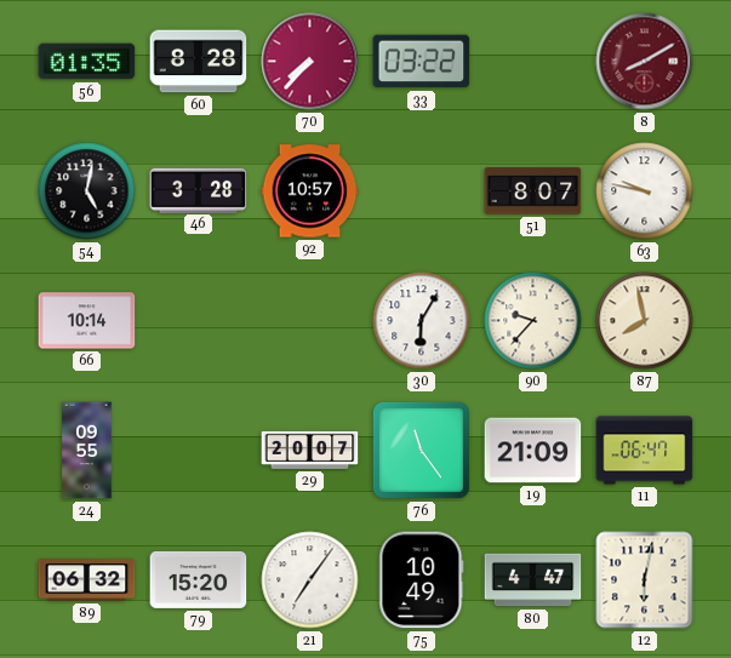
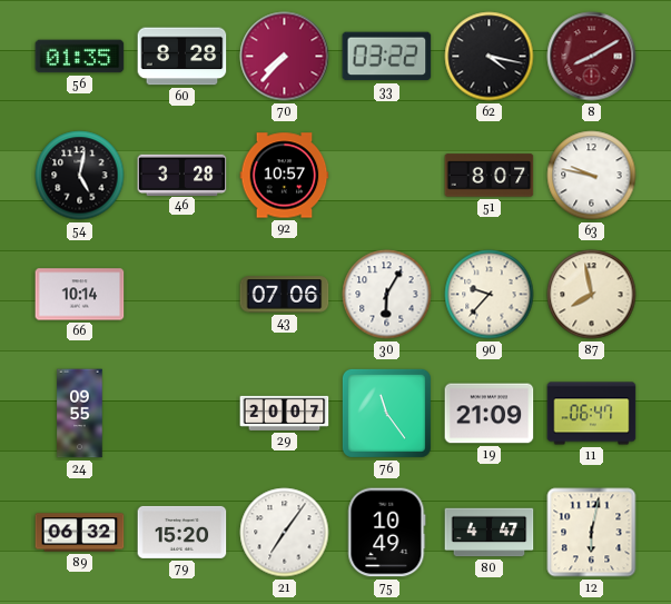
62: none -> 4:17
43: none -> 07:06
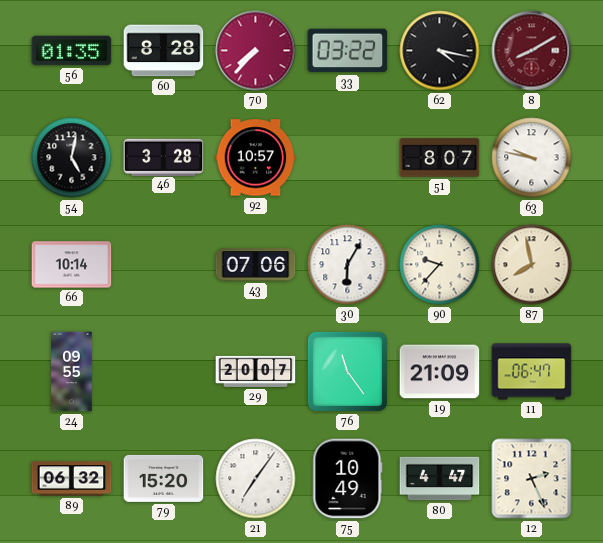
12: 6:02 -> 2:26
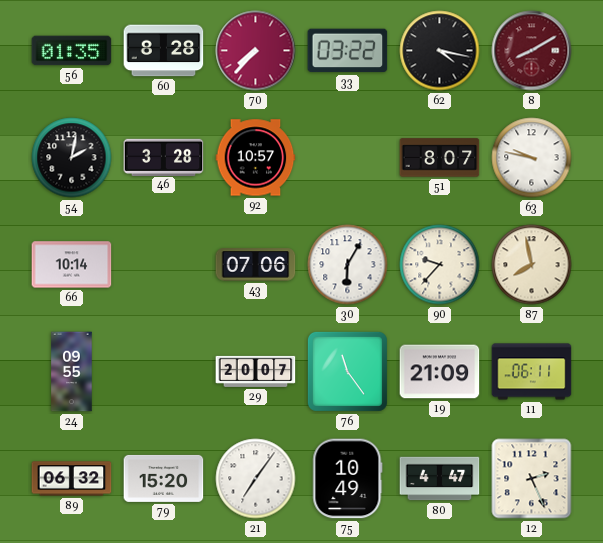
54: 5:02 -> 2:02
11: 06:47 -> 06:11
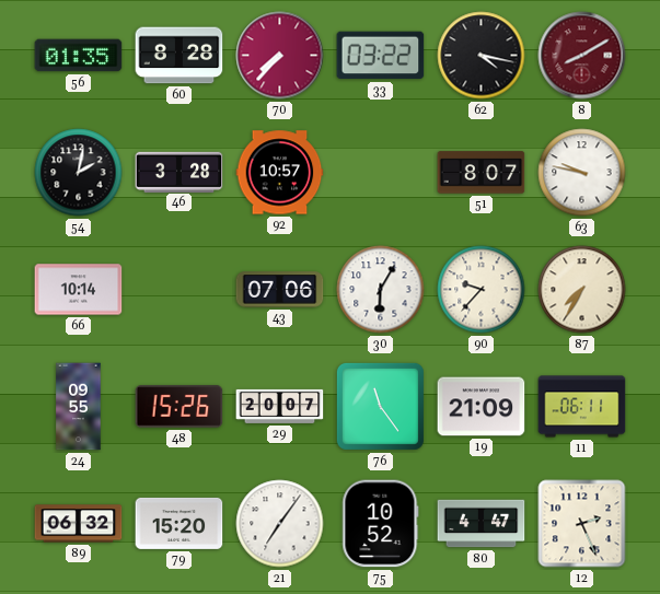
87: 7:58 -> 7:35
48: none -> 15:26
75: 10:49 -> 10:52
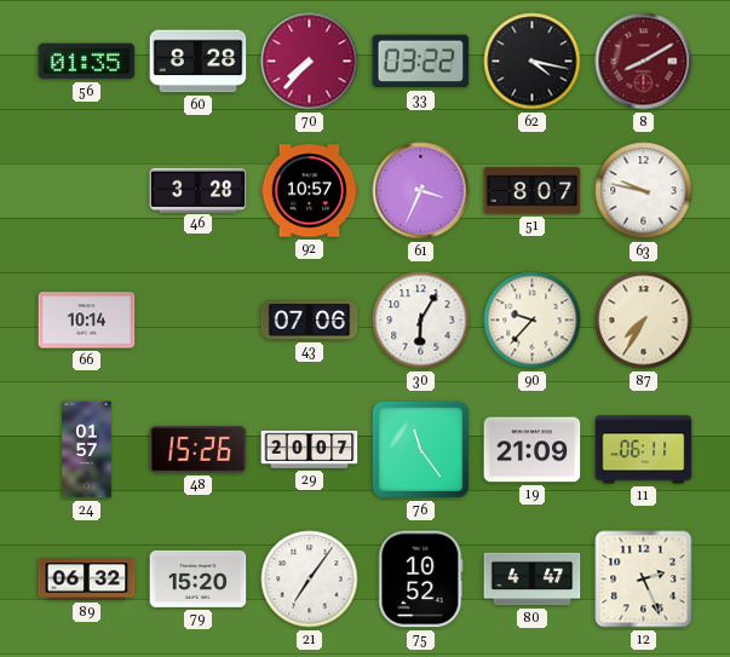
54: 2:02 -> none
61: none -> 3:34
24: 09:55 -> 01:57
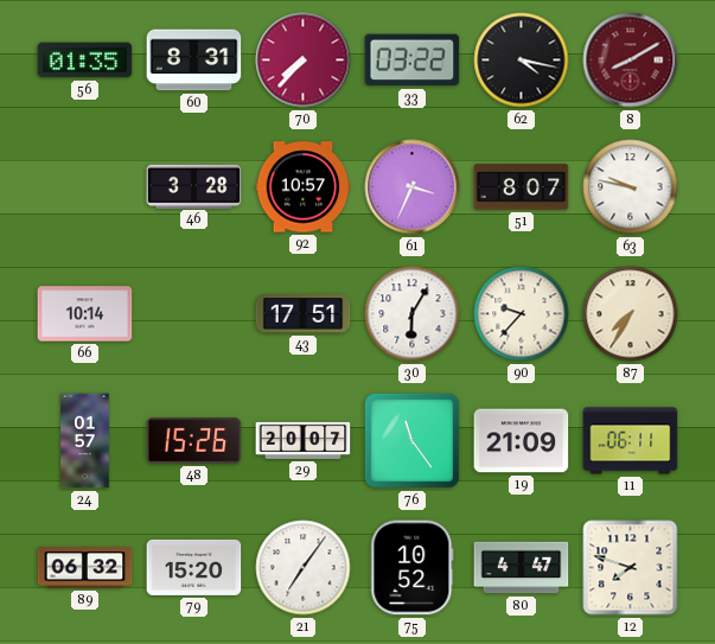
60: 8:28 -> 8:31
43: 07:06 -> 17:51
12: 2:26 -> 7:48
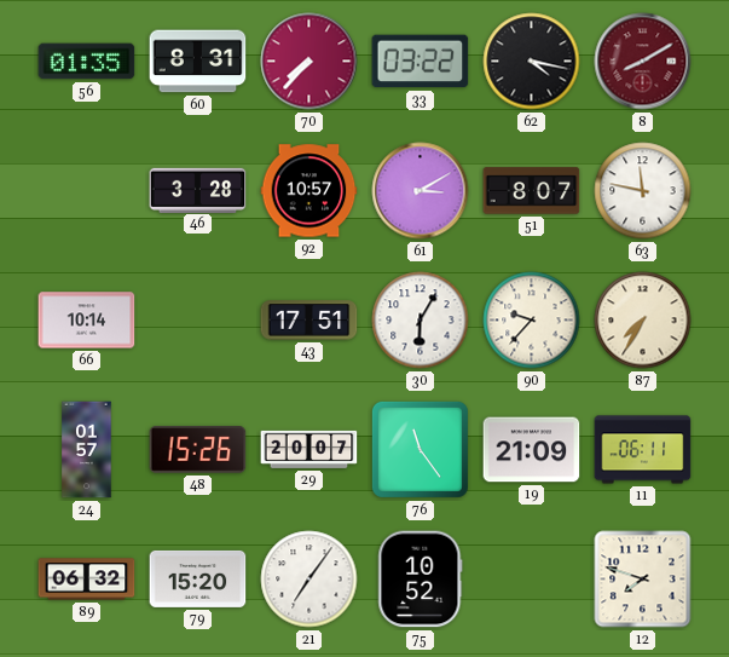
61: 3:34 -> 3:10
63: 9:47 -> 11:47
80: 4:47 -> none
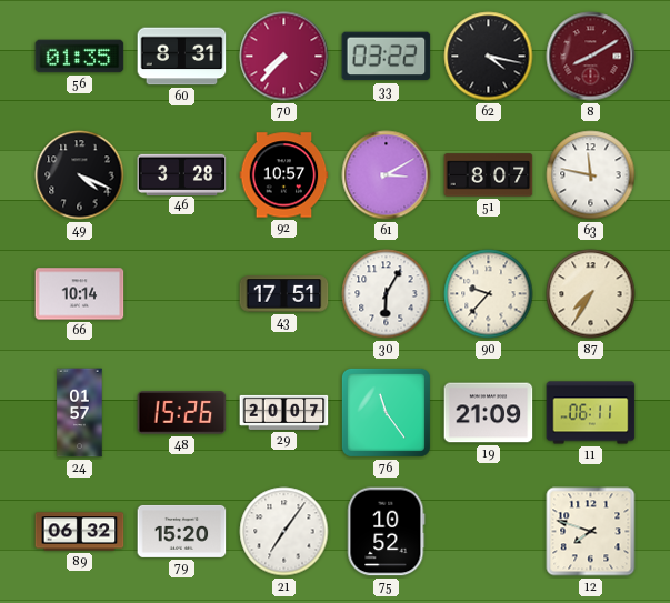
49: none -> 4:19
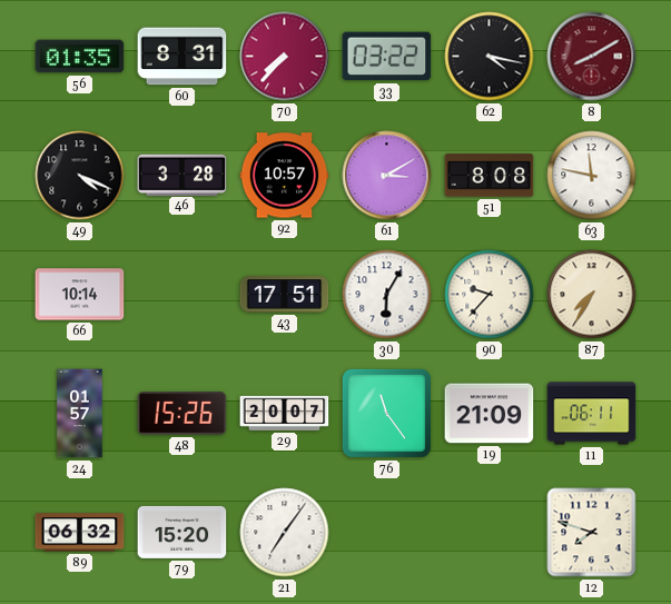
51: 8:07 -> 8:08
75: 10:52 -> none
